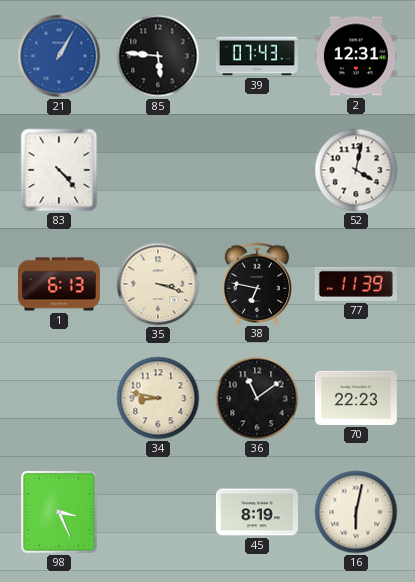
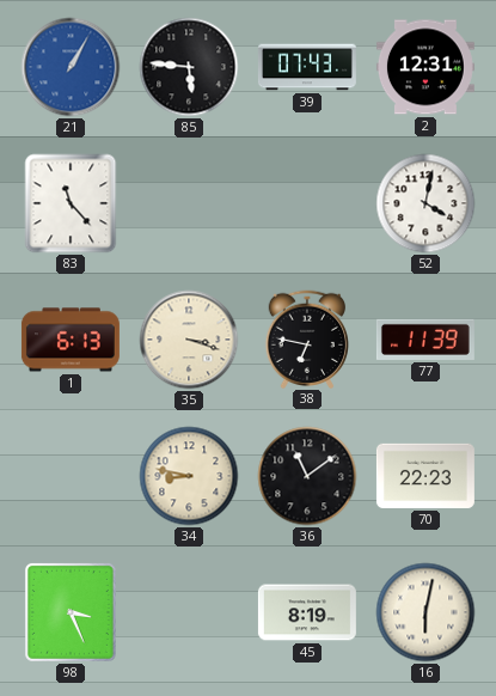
83: 4:23 -> 11:23
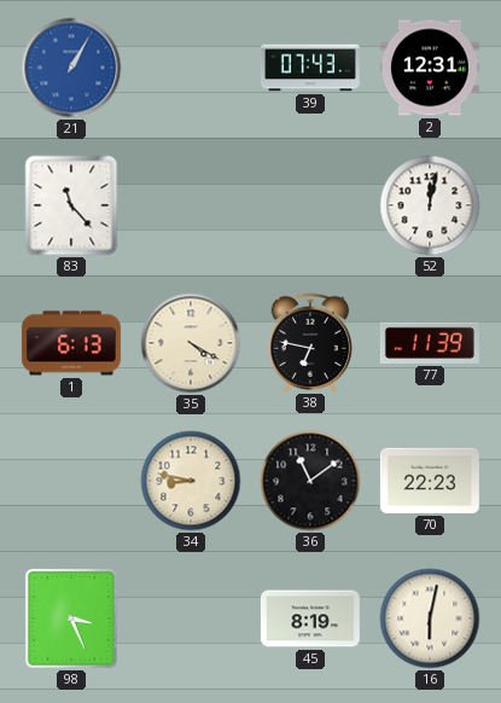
85: 5:46 -> none
52: 4:02 -> 12:02
35: 3:18 -> 4:20
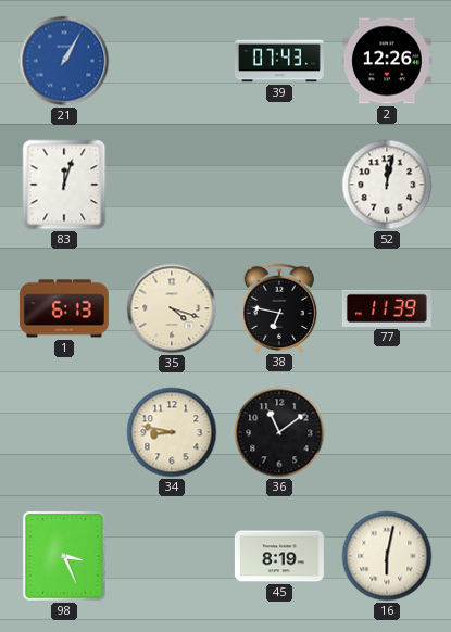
2: 12:31 -> 12:26
83: 11:23 -> 12:03
35: 4:20 -> 4:18
70: 22:23 -> none
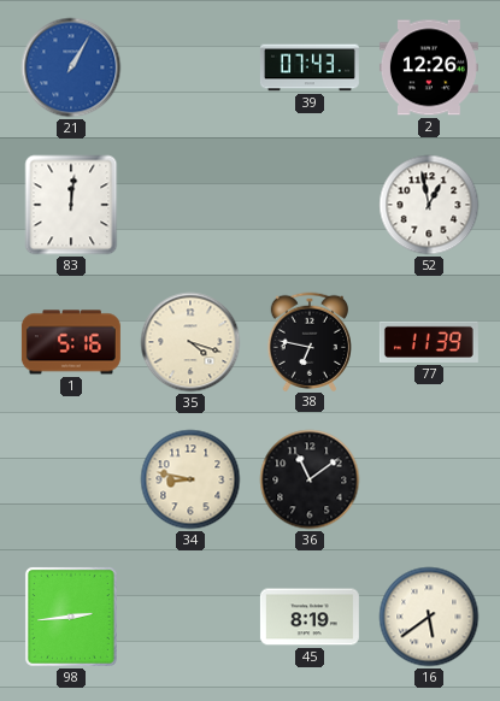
83: 12:03 -> 12:01
52: 12:02 -> 12:58
1: 6:13 -> 5:16
98: 3:26 -> 2:44
16: 6:02 -> 5:39
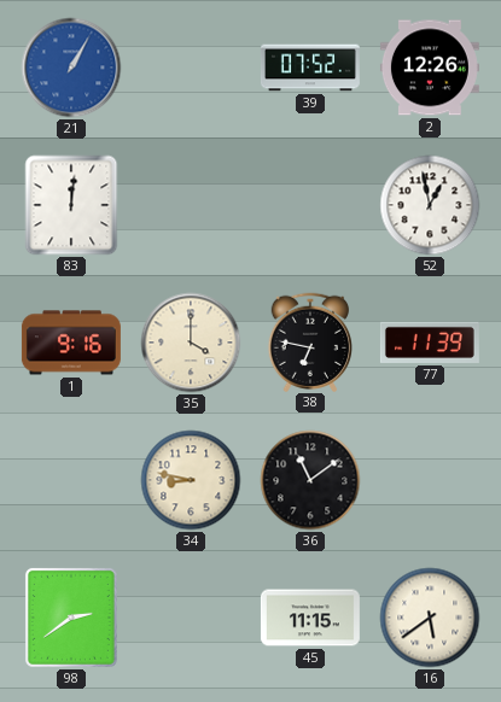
39: 07:43 -> 07:52
1: 5:16 -> 9:16
35: 4:18 -> 4:00
98: 2:44 -> 2:39
45: 8:19 -> 11:15
